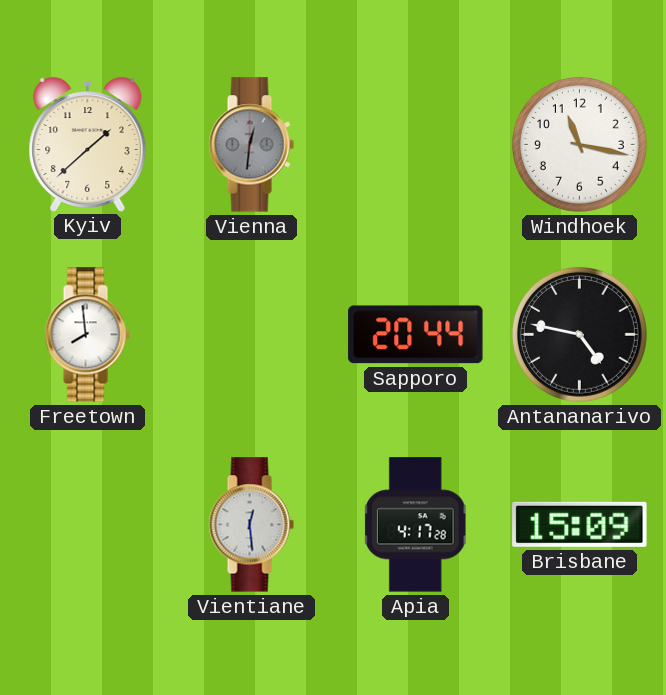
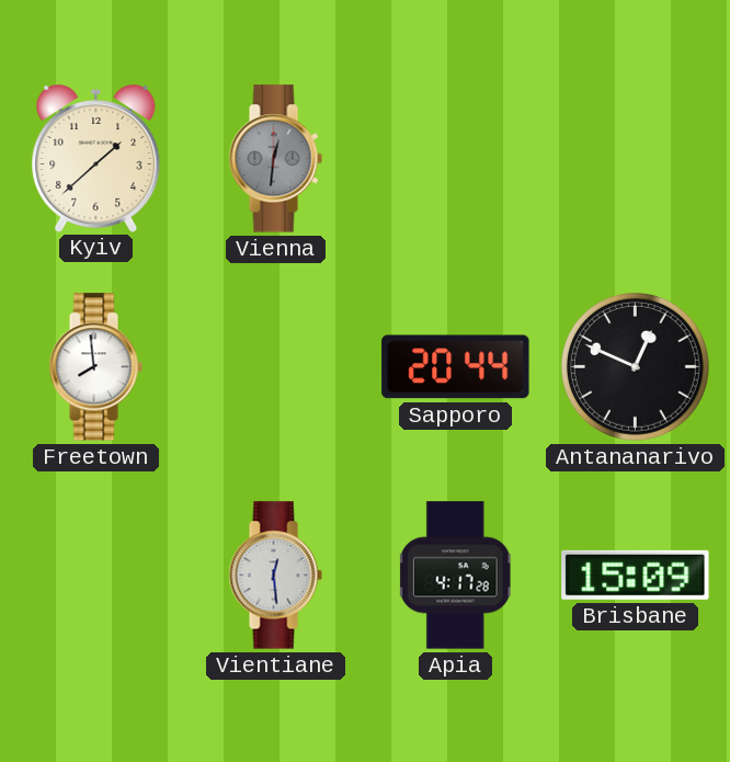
Windhoek: 11:17 -> none
Antananarivo: 4:47 -> 12:49
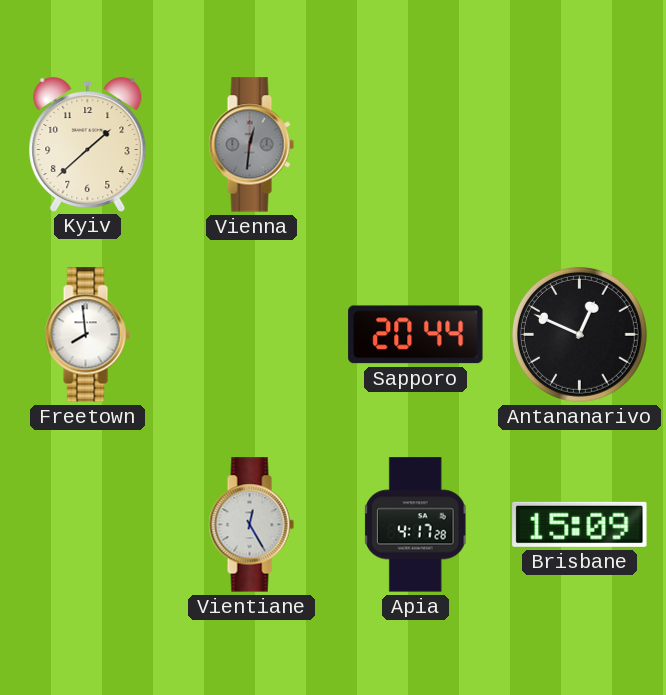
Vientiane: 12:29 -> 12:25
